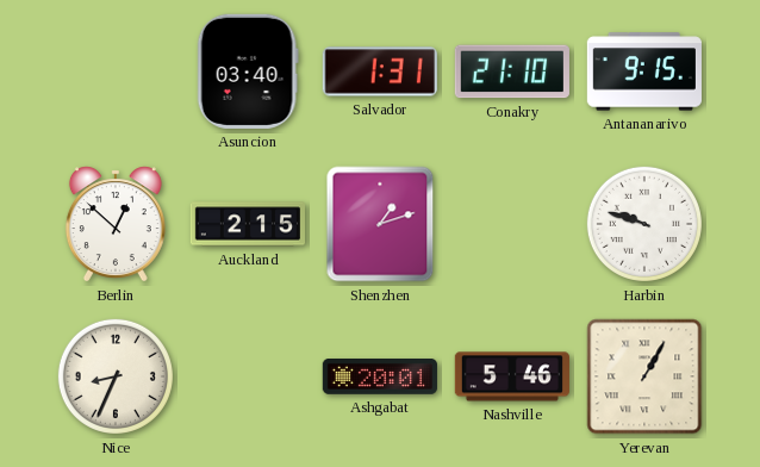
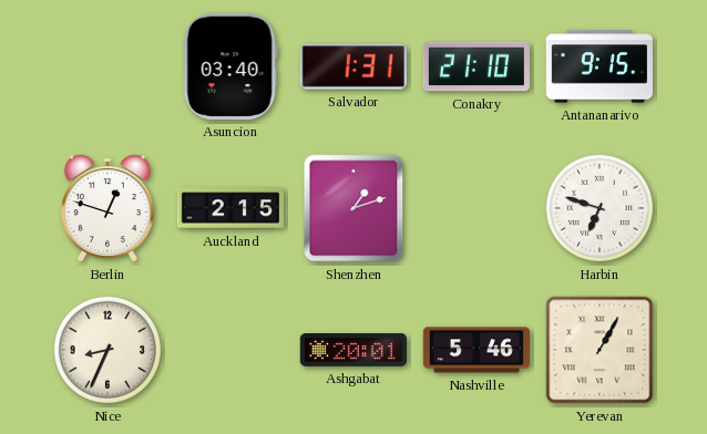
Berlin: 12:52 -> 12:48
Harbin: 9:48 -> 6:48
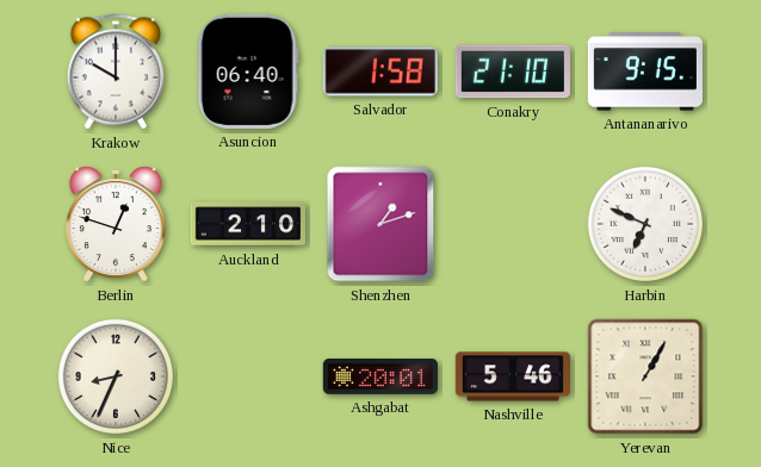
Krakow: none -> 10:00
Asuncion: 03:40 -> 06:40
Salvador: 1:31 -> 1:58
Auckland: 2:15 -> 2:10
Harbin: 6:48 -> 6:49
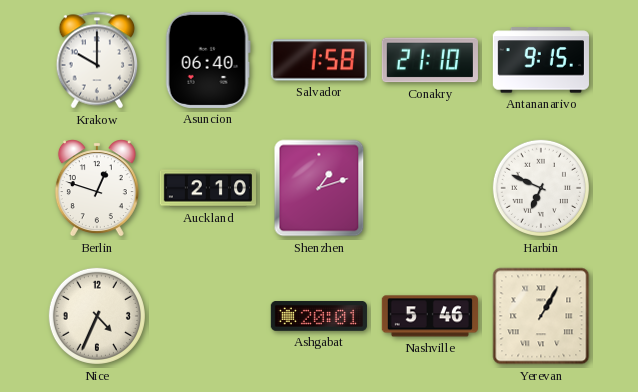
Nice: 8:34 -> 4:34
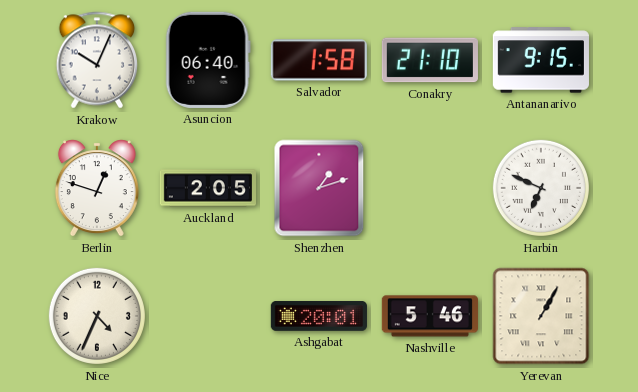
Krakow: 10:00 -> 10:04
Auckland: 2:10 -> 2:05
